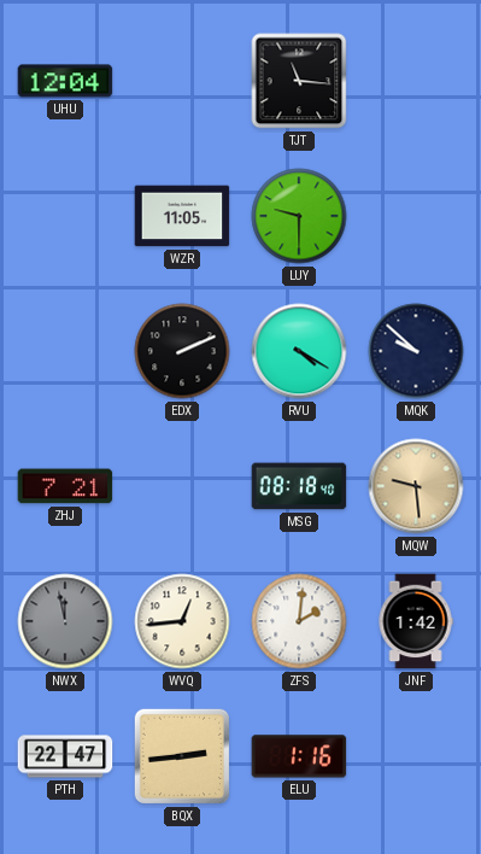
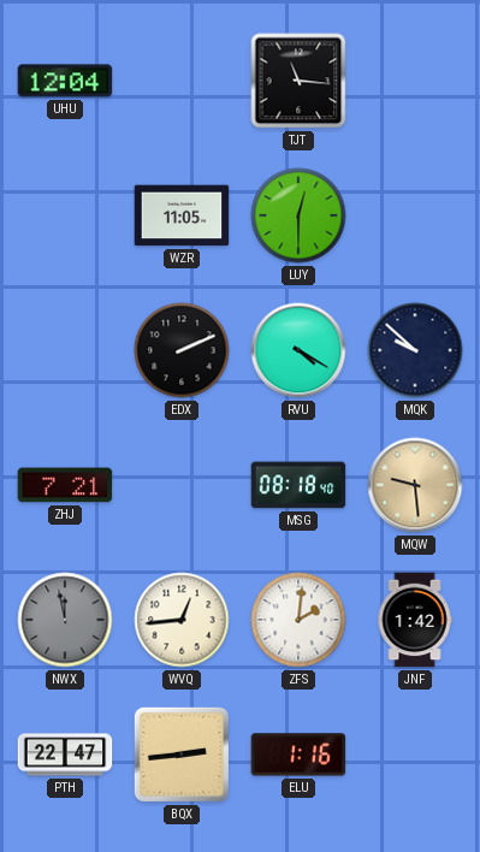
LUY: 9:30 -> 12:30
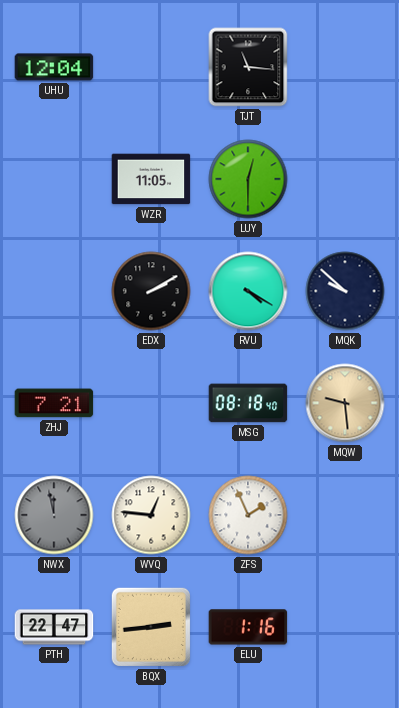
EDX: 2:11 -> 2:10
WVQ: 12:44 -> 12:46
ZFS: 2:01 -> 1:56
JNF: 1:42 -> none
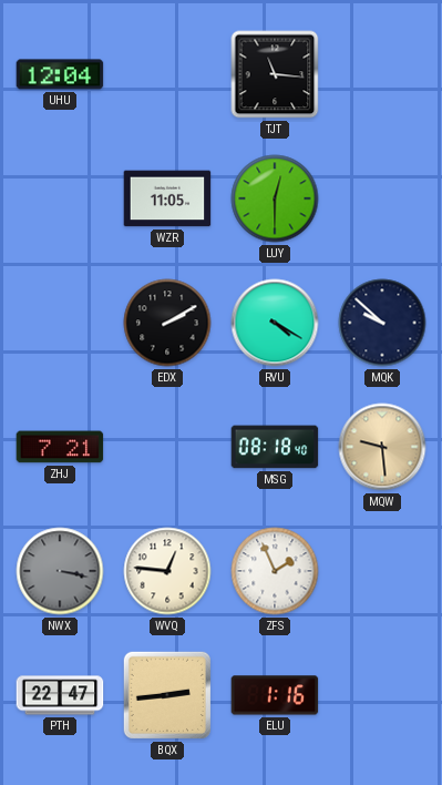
NWX: 11:58 -> 3:17
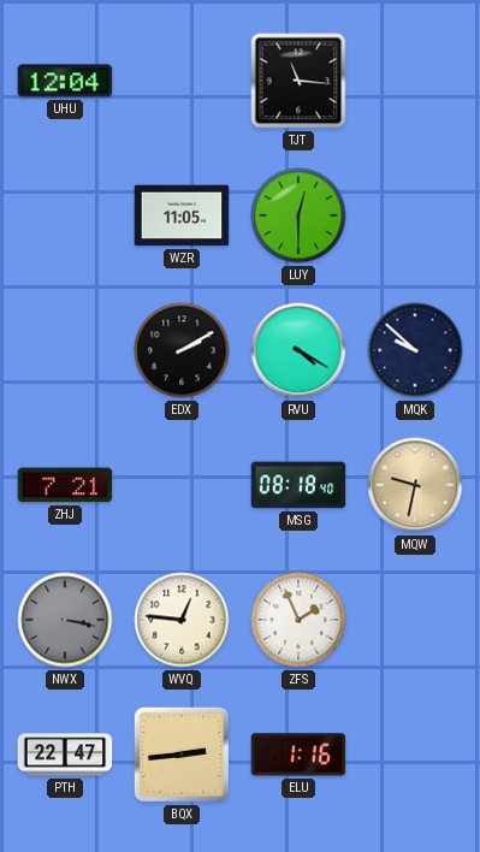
MQW: 9:29 -> 9:32
